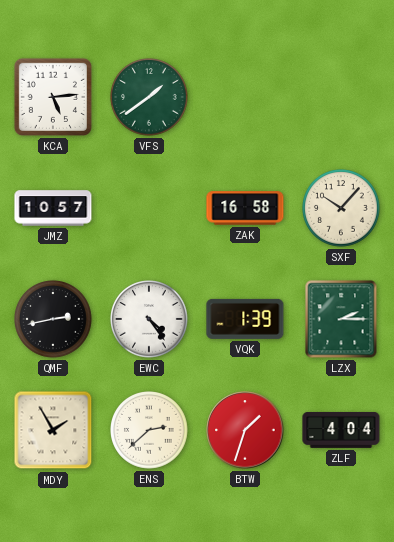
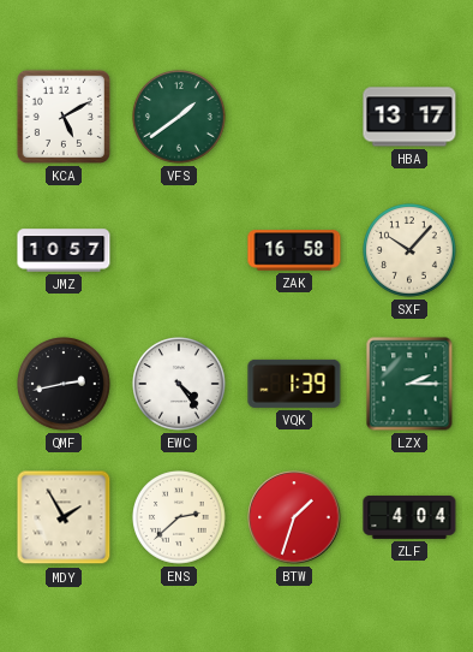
KCA: 5:14 -> 5:10
HBA: none -> 13:17
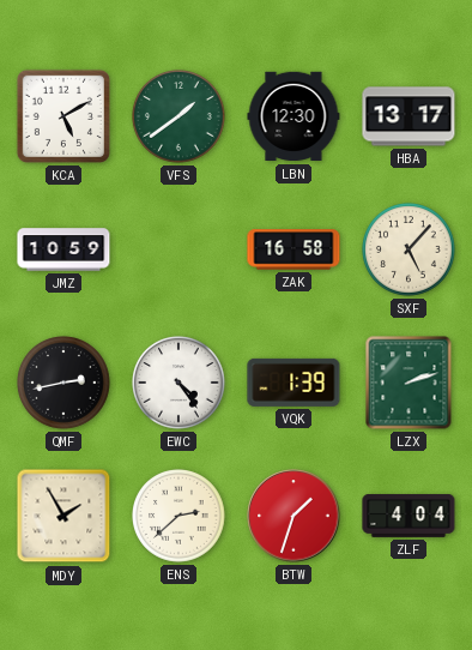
LBN: none -> 12:30
JMZ: 10:57 -> 10:59
SXF: 10:07 -> 5:07
LZX: 2:15 -> 2:12
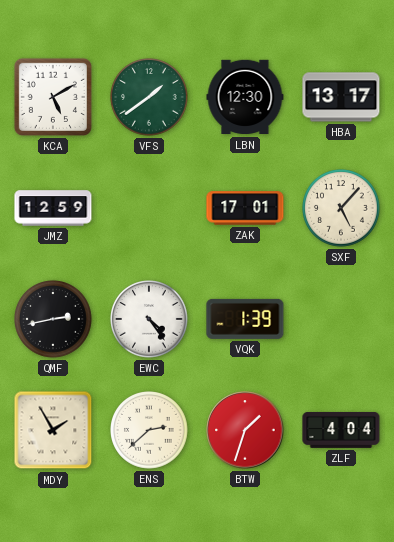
JMZ: 10:59 -> 12:59
ZAK: 16:58 -> 17:01
LZX: 2:12 -> none
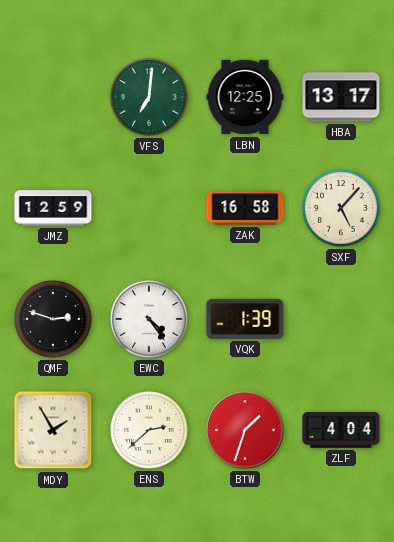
KCA: 5:10 -> none
VFS: 1:39 -> 7:01
LBN: 12:30 -> 12:25
ZAK: 17:01 -> 16:58
QMF: 2:43 -> 2:48
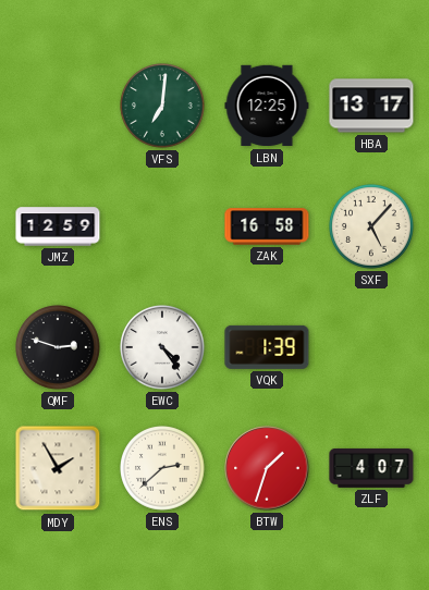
ZLF: 4:04 -> 4:07
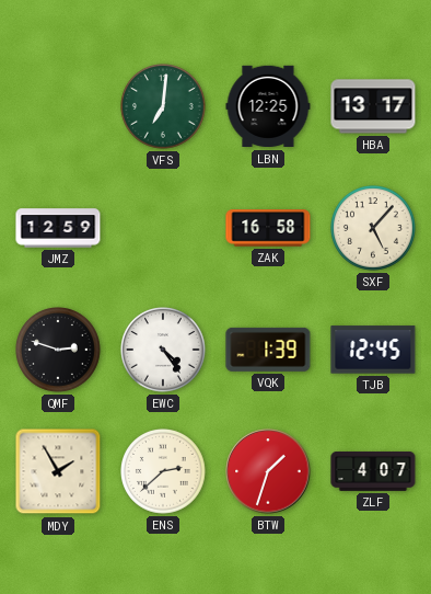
TJB: none -> 12:45
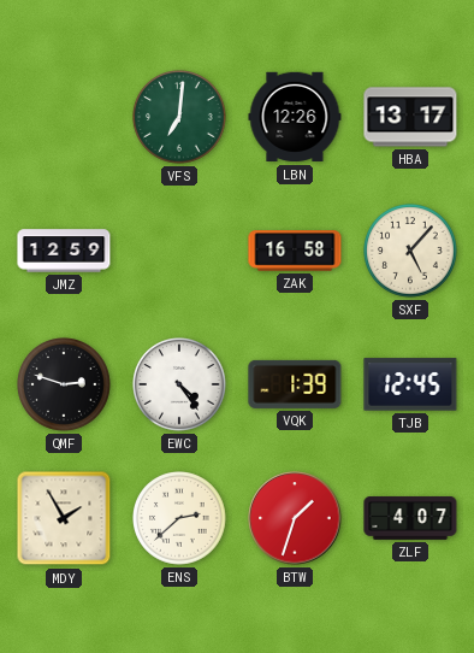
LBN: 12:25 -> 12:26
